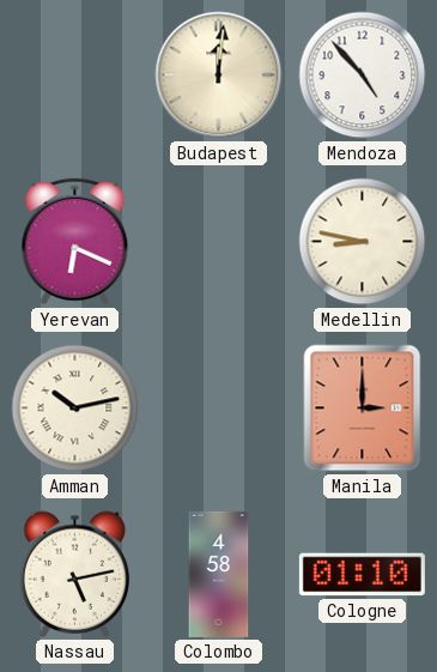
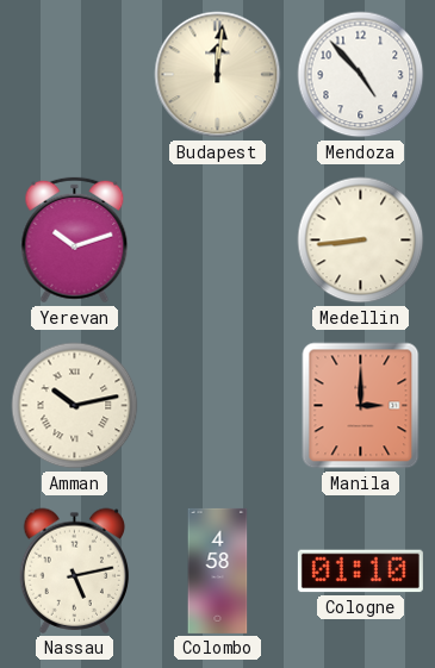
Yerevan: 6:19 -> 10:12
Medellin: 8:47 -> 8:44
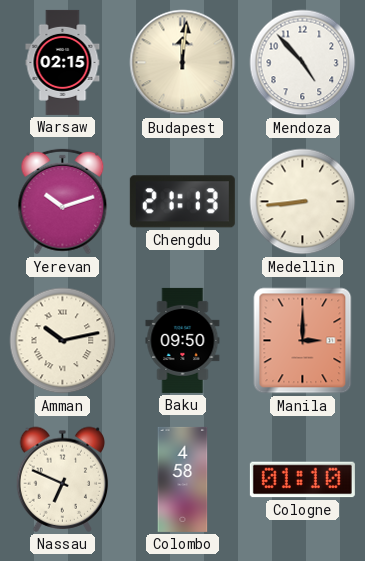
Warsaw: none -> 02:15
Chengdu: none -> 21:13
Baku: none -> 09:50
Nassau: 5:13 -> 6:49
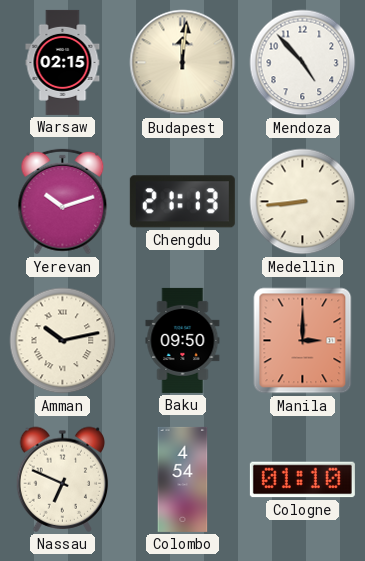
Colombo: 4:58 -> 4:54
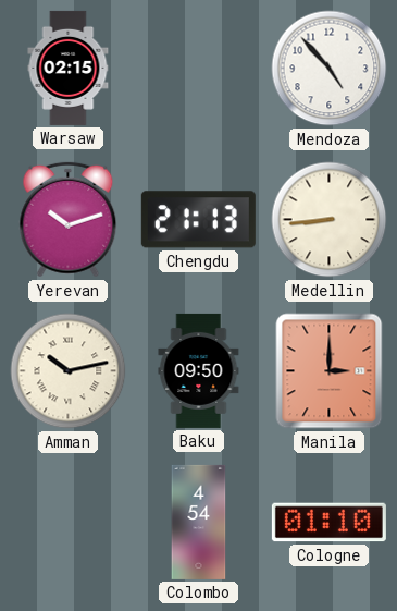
Budapest: 12:01 -> none
Nassau: 6:49 -> none
